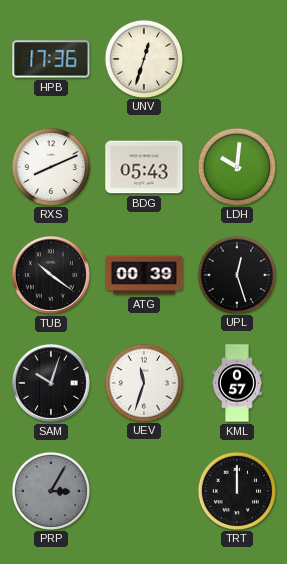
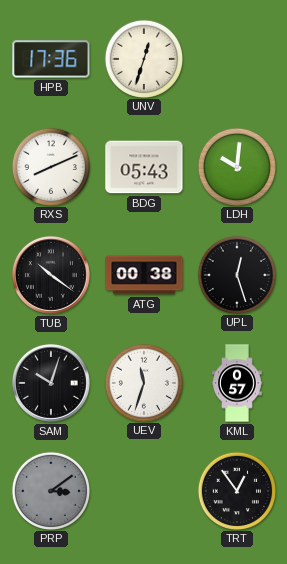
ATG: 00:39 -> 00:38
PRP: 3:05 -> 3:09
TRT: 12:00 -> 12:54
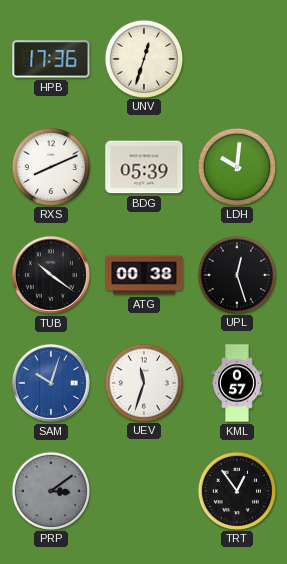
BDG: 05:43 -> 05:39
SAM dial: black -> blue
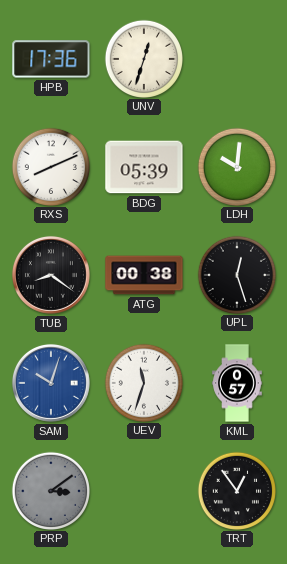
TUB: 10:21 -> 8:21
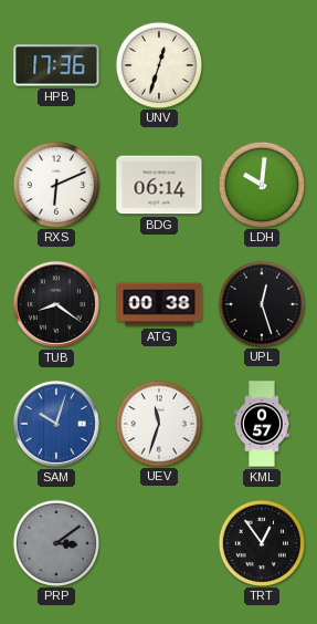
RXS: 8:11 -> 6:11
BDG: 05:39 -> 06:14
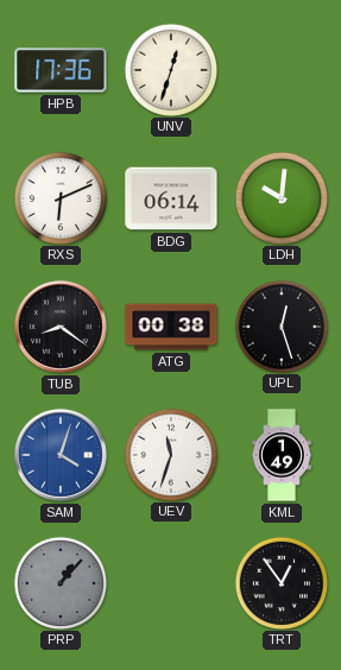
SAM: 10:03 -> 4:03
KML: 0:57 -> 1:49
PRP: 3:09 -> 1:07
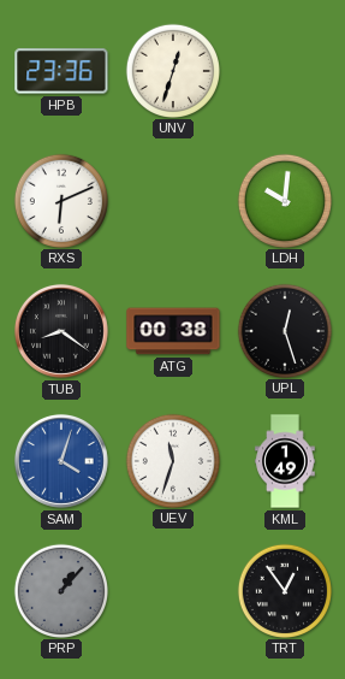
HPB: 17:36 -> 23:36
BDG: 06:14 -> none
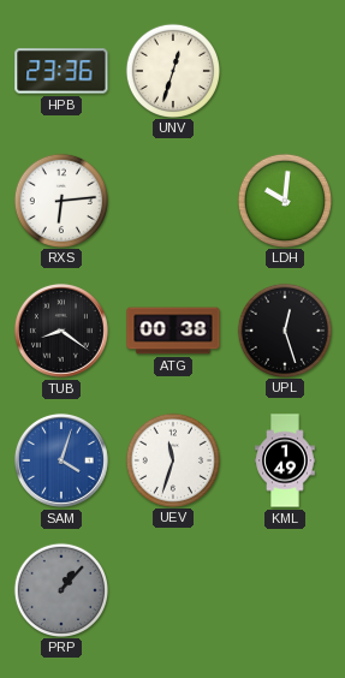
RXS: 6:11 -> 6:14
TRT: 12:54 -> none
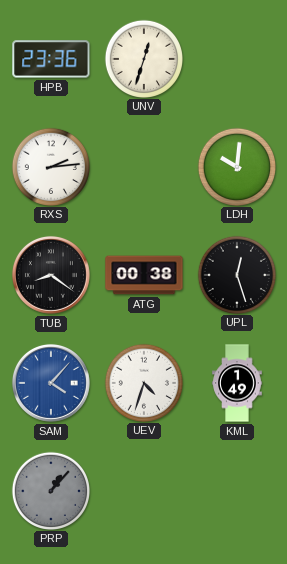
RXS: 6:14 -> 2:14
SAM: 4:03 -> 4:07
UEV: 11:33 -> 4:33
